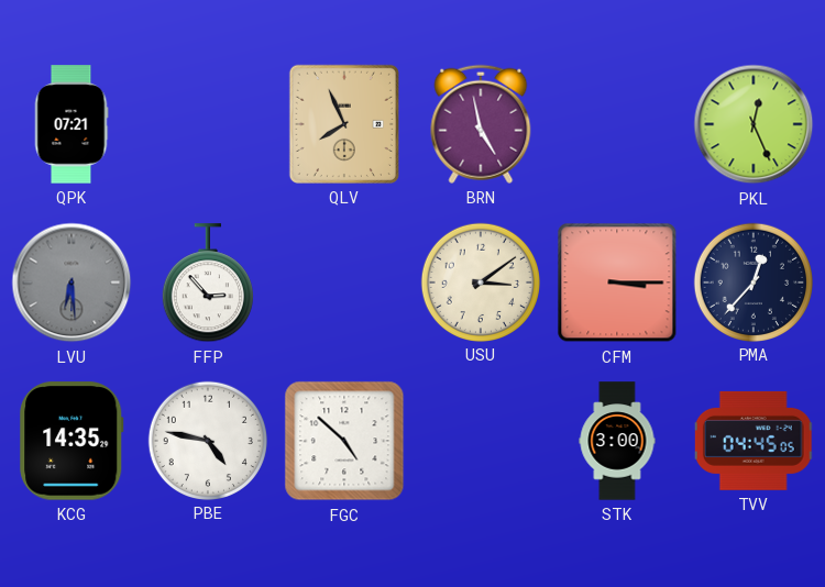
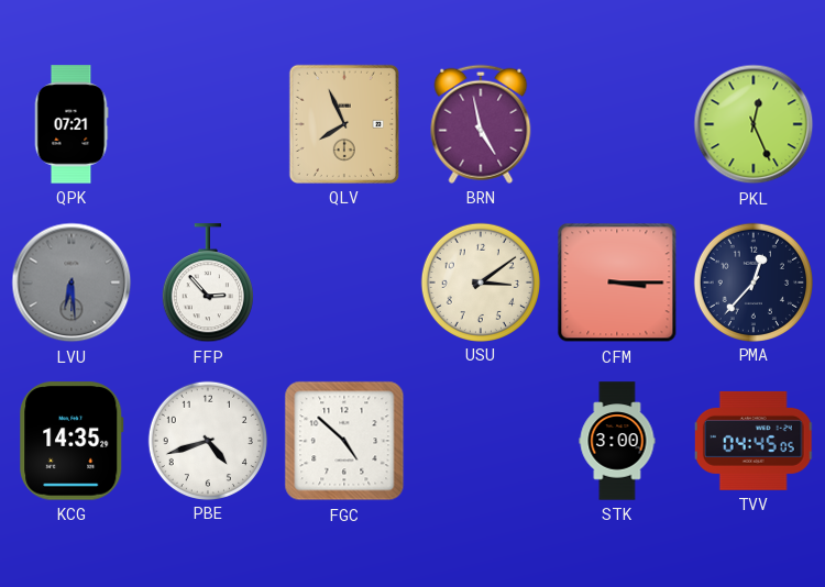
PBE: 4:47 -> 4:42
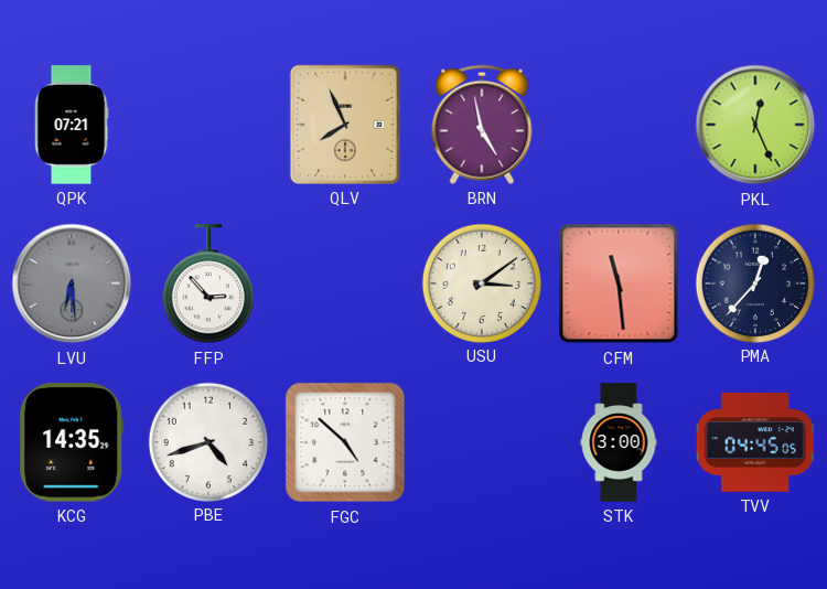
CFM: 3:15 -> 11:29
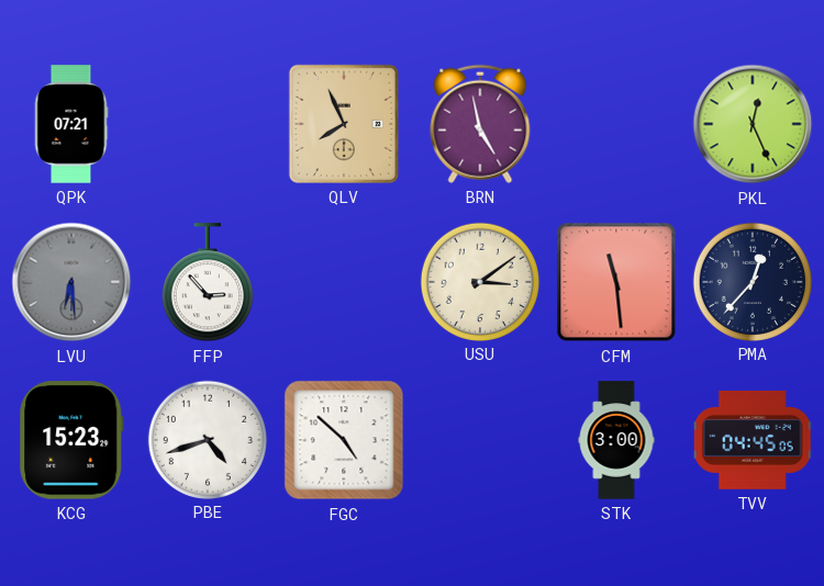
KCG: 14:35 -> 15:23
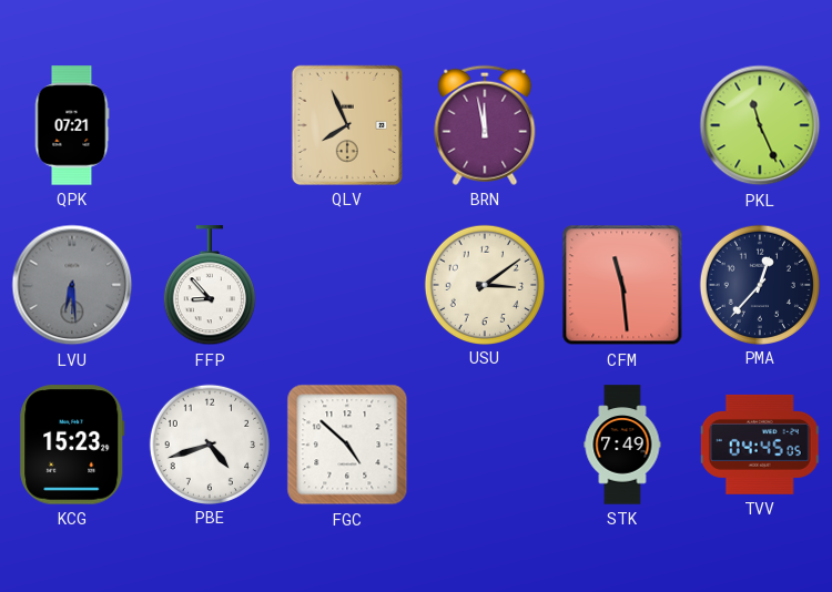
BRN: 4:58 -> 11:58
PKL: 12:26 -> 11:26
FFP: 2:53 -> 8:53
STK: 3:00 -> 7:49
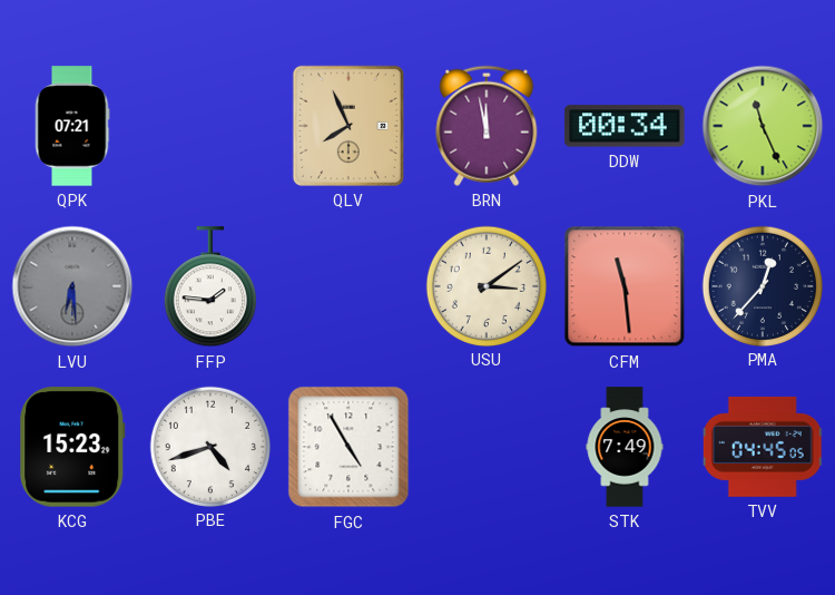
DDW: none -> 00:34
FFP: 8:53 -> 1:46
FGC: 4:52 -> 4:55
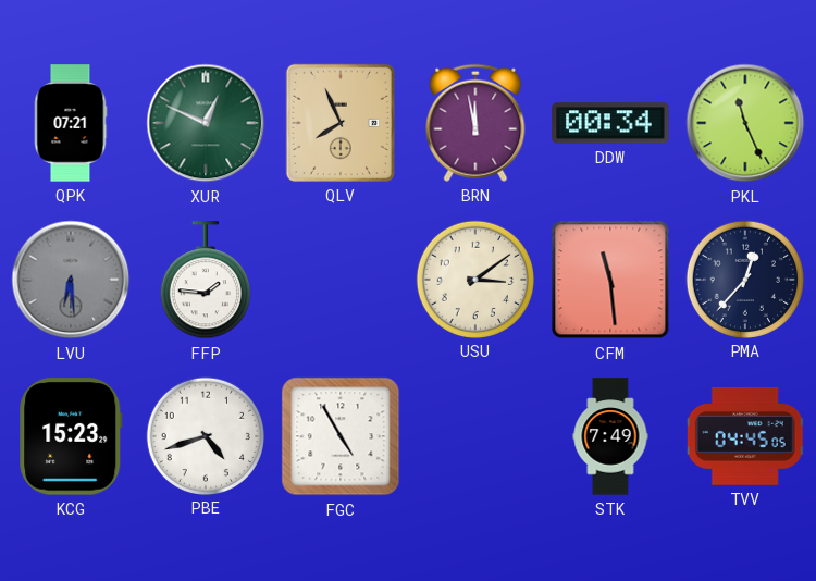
XUR: none -> 12:49
